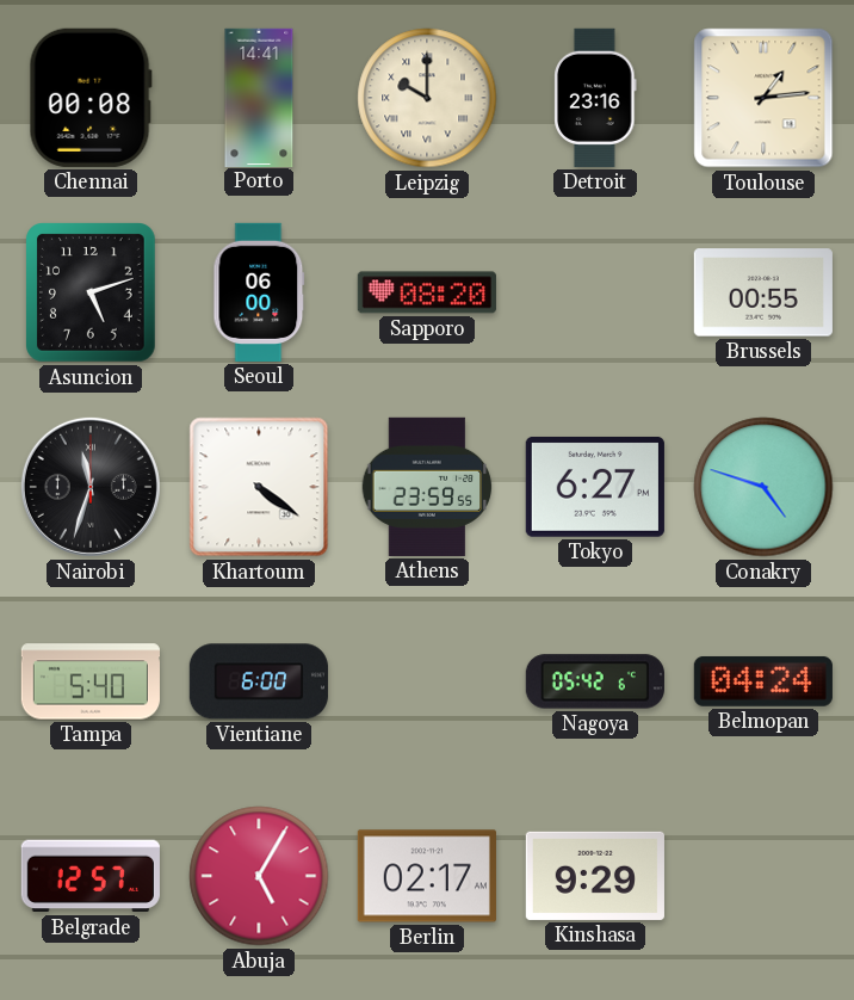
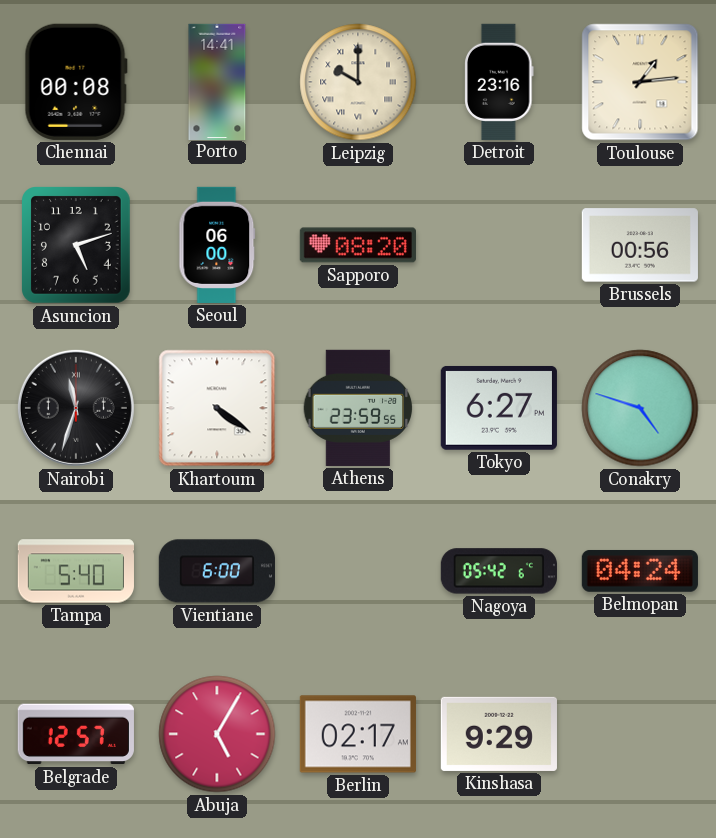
Brussels: 00:55 -> 00:56
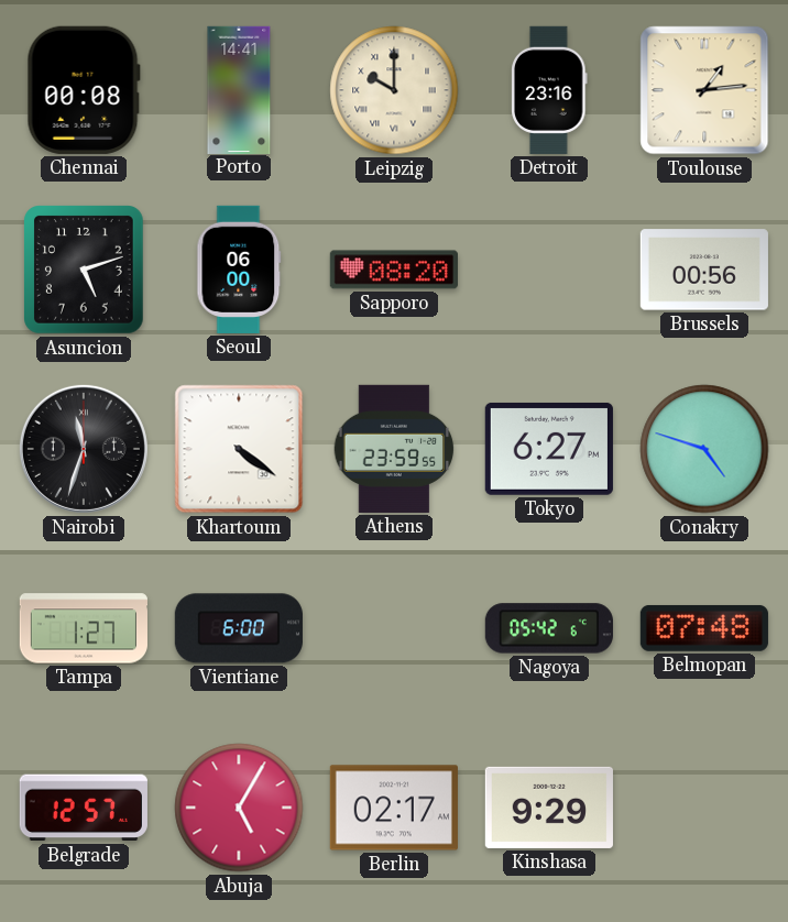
Tampa: 5:40 -> 1:27
Belmopan: 04:24 -> 07:48
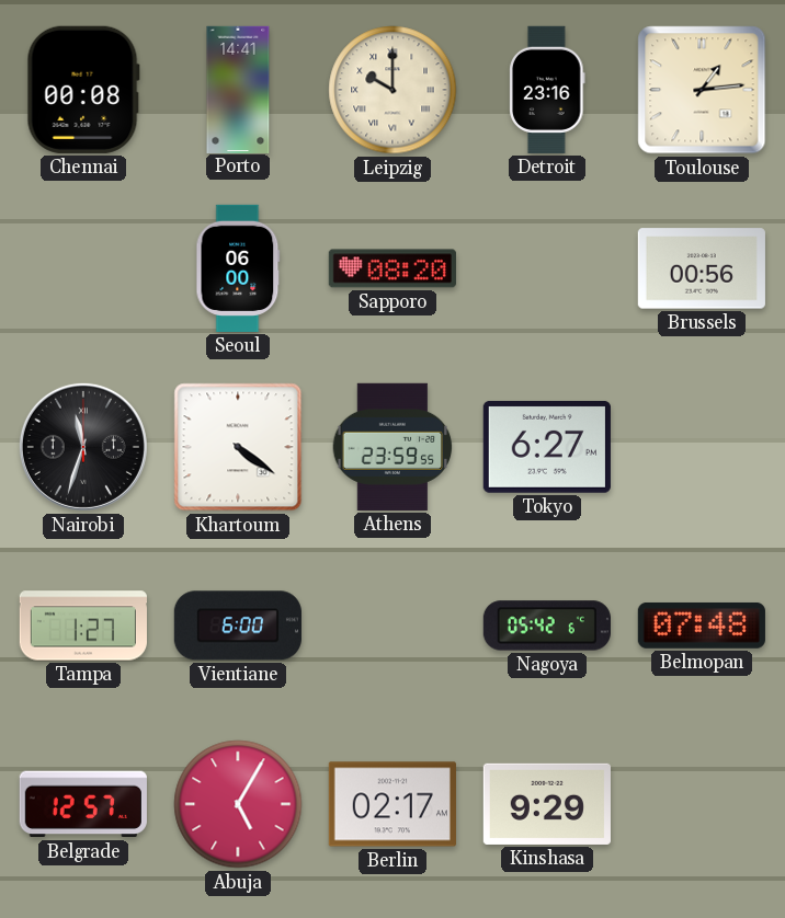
Asuncion: 5:12 -> none
Conakry: 4:48 -> none
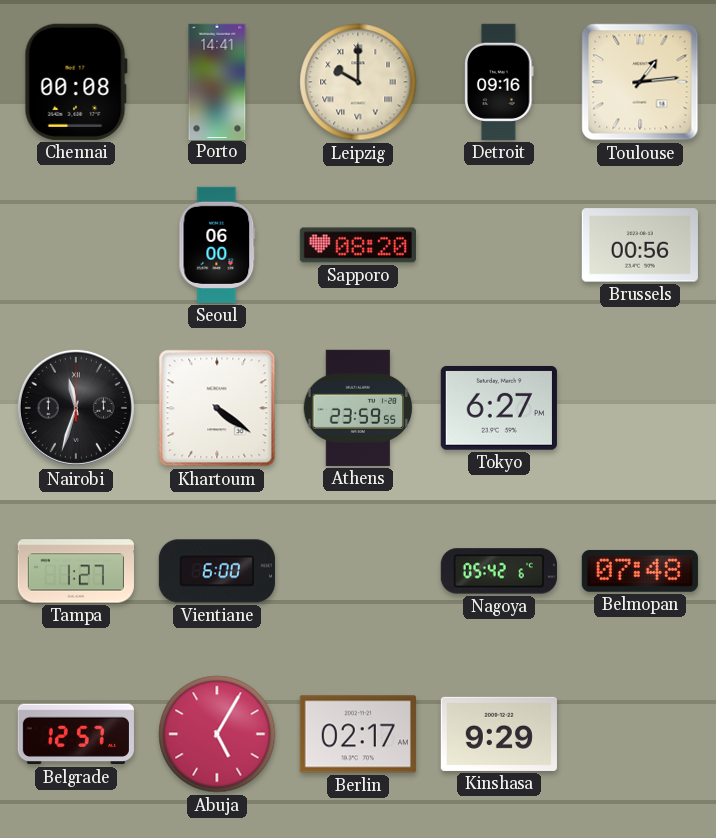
Detroit: 23:16 -> 09:16
